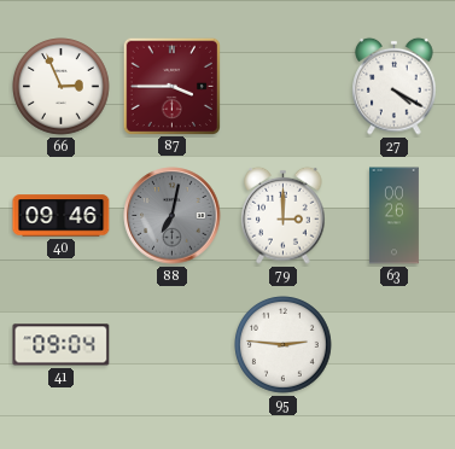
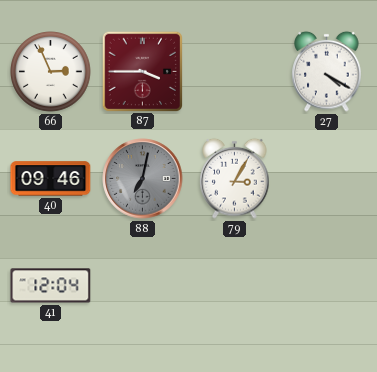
79: 3:00 -> 3:05
63: 00:26 -> none
41: 09:04 -> 12:04
95: 2:46 -> none
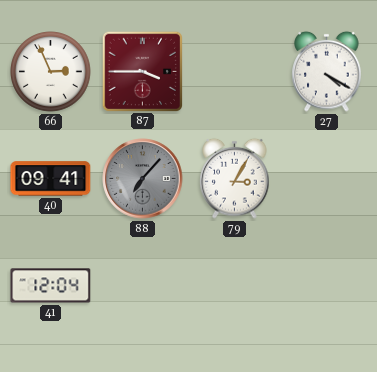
40: 09:46 -> 09:41
88: 7:02 -> 7:07
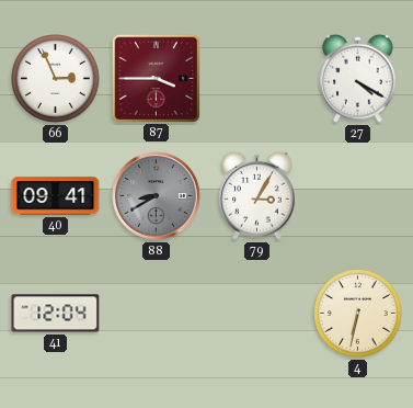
88: 7:07 -> 8:40
4: none -> 6:32
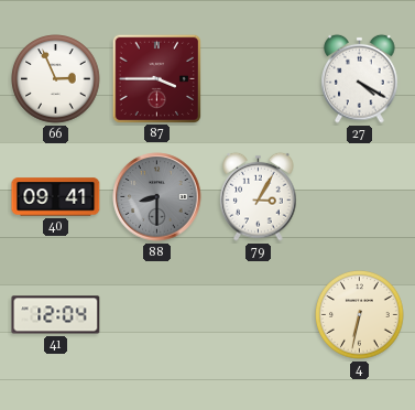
88: 8:40 -> 8:30
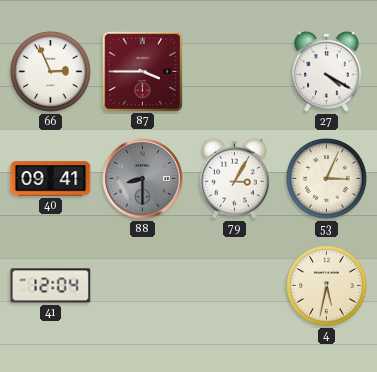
53: none -> 3:04
4: 6:32 -> 5:32
